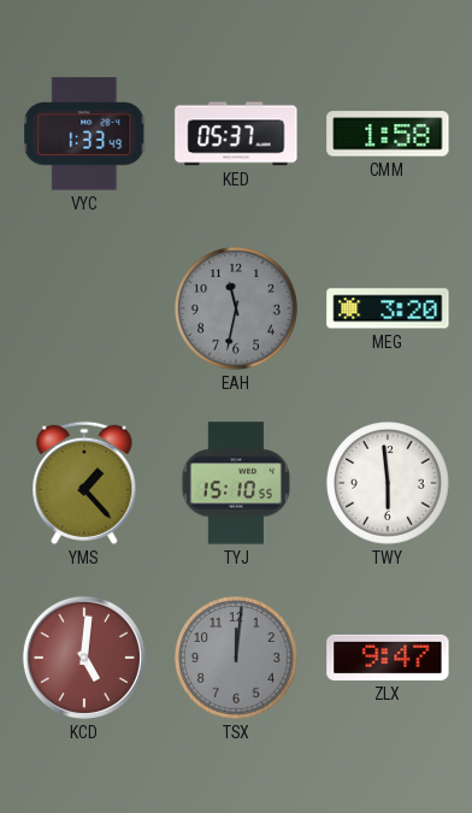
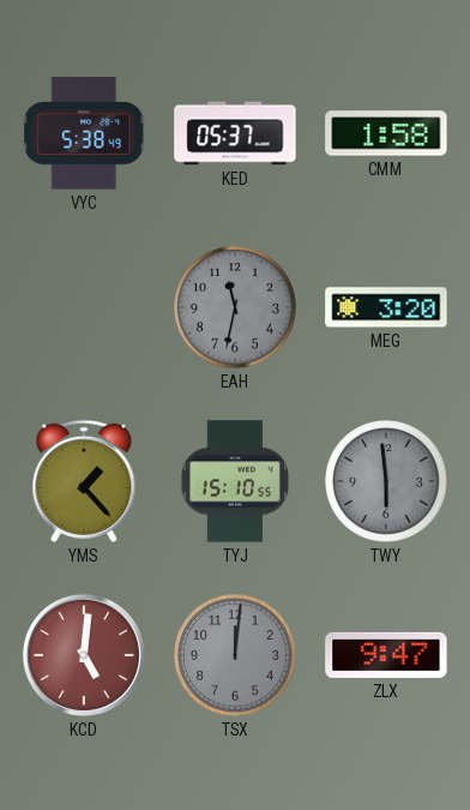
VYC: 1:33 -> 5:38
TWY dial: white -> grey
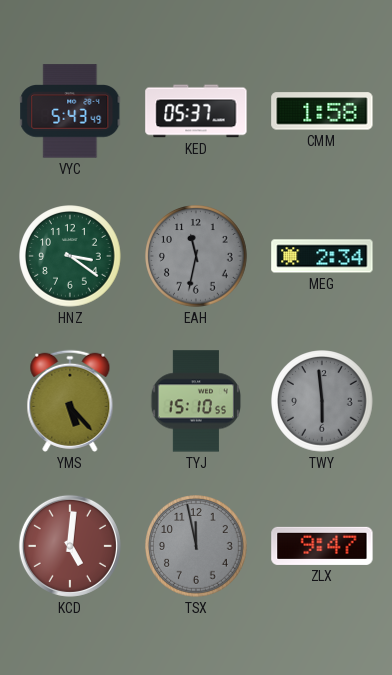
VYC: 5:38 -> 5:43
HNZ: none -> 3:21
MEG: 3:20 -> 2:34
YMS: 1:23 -> 5:23
TSX: 12:01 -> 11:58
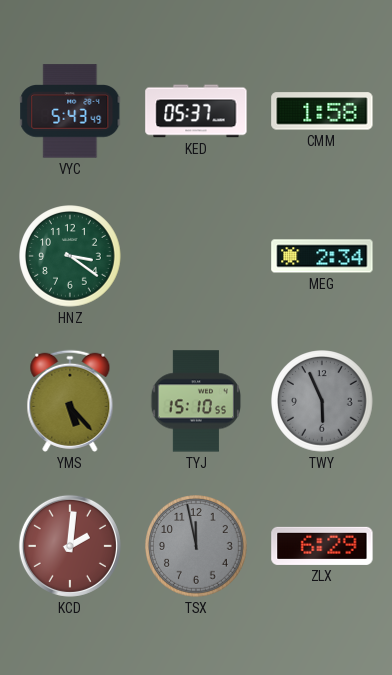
EAH: 11:32 -> none
TWY: 5:59 -> 5:56
KCD: 5:01 -> 2:01
ZLX: 9:47 -> 6:29
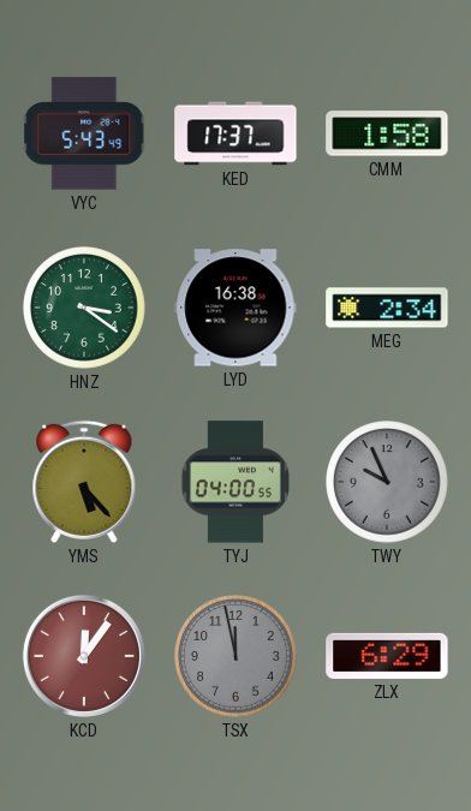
KED: 05:37 -> 17:37
LYD: none -> 16:38
TYJ: 15:10 -> 04:00
TWY: 5:56 -> 9:56
KCD: 2:01 -> 12:06
